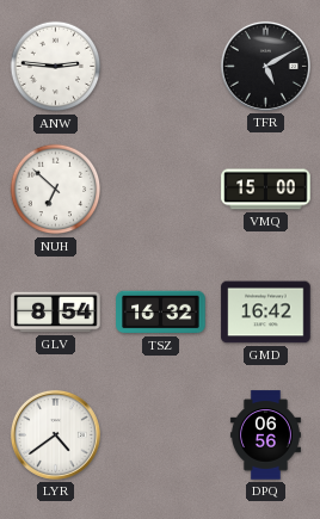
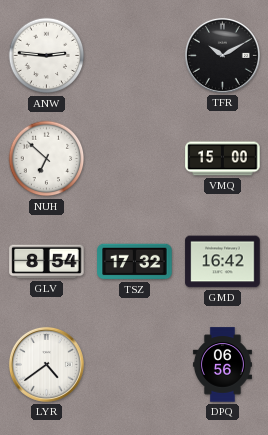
TFR: 5:10 -> 10:10
TSZ: 16:32 -> 17:32
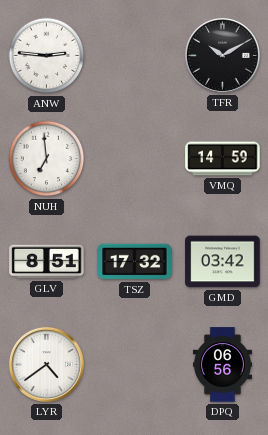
NUH: 6:52 -> 6:59
VMQ: 15:00 -> 14:59
GLV: 8:54 -> 8:51
GMD: 16:42 -> 03:42
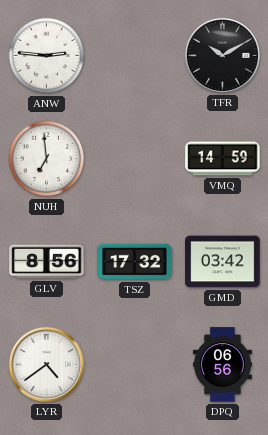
GLV: 8:51 -> 8:56
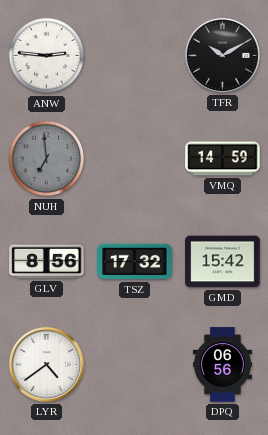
NUH dial: white -> grey
GMD: 03:42 -> 15:42
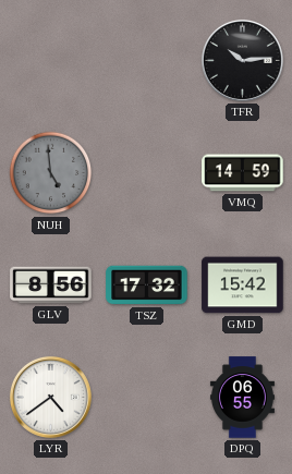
ANW: 2:46 -> none
TFR: 10:10 -> 10:14
NUH: 6:59 -> 4:59
DPQ: 06:56 -> 06:55
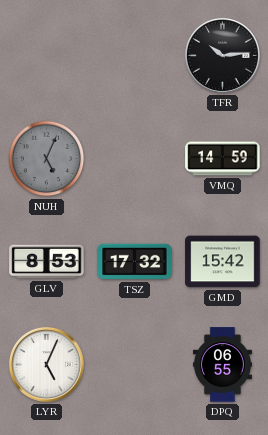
NUH: 4:59 -> 5:04
GLV: 8:56 -> 8:53
LYR: 4:39 -> 5:04
